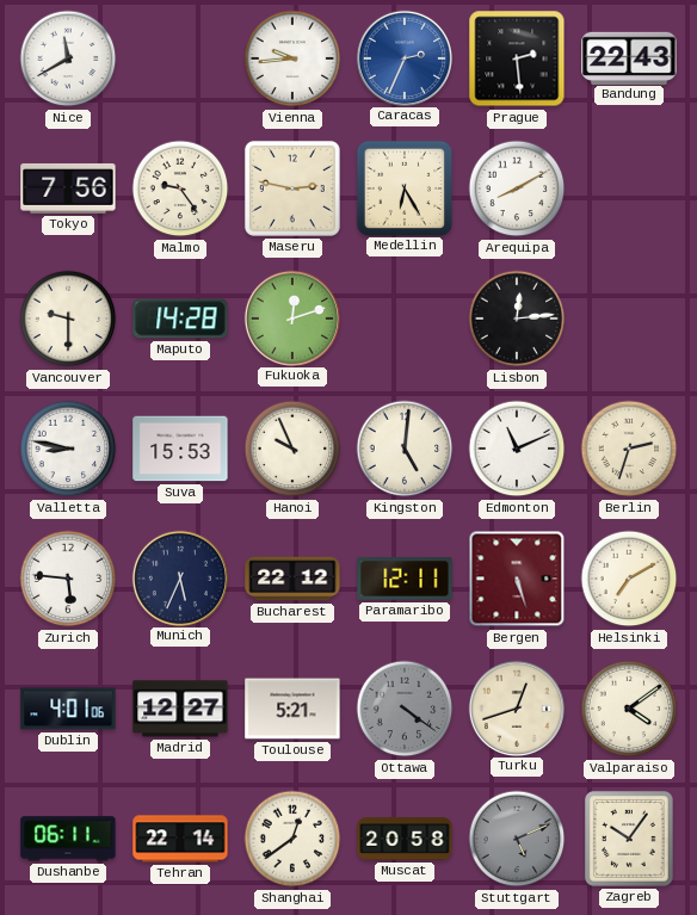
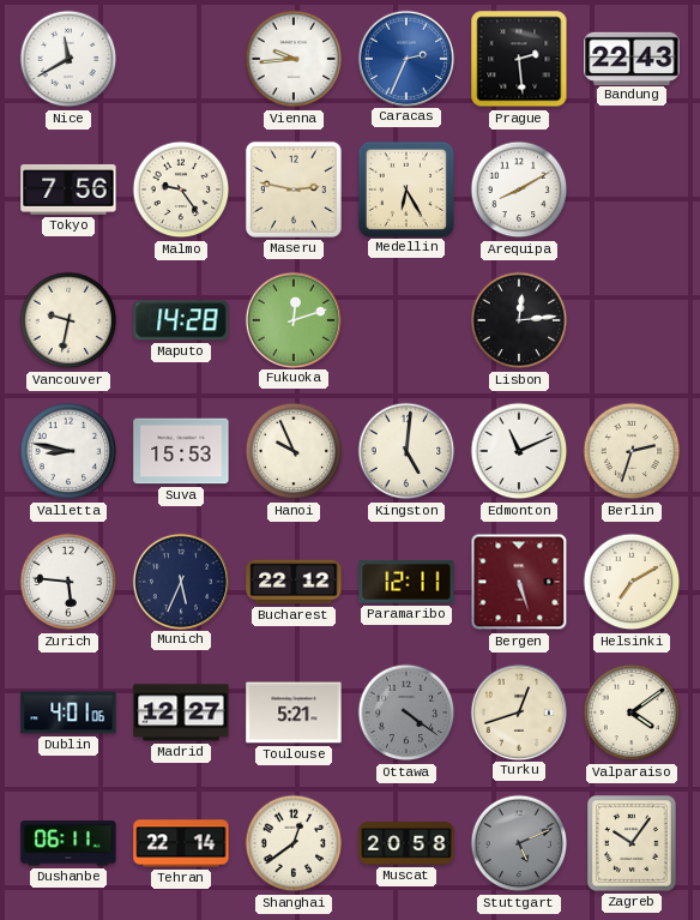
Vancouver: 9:30 -> 9:32
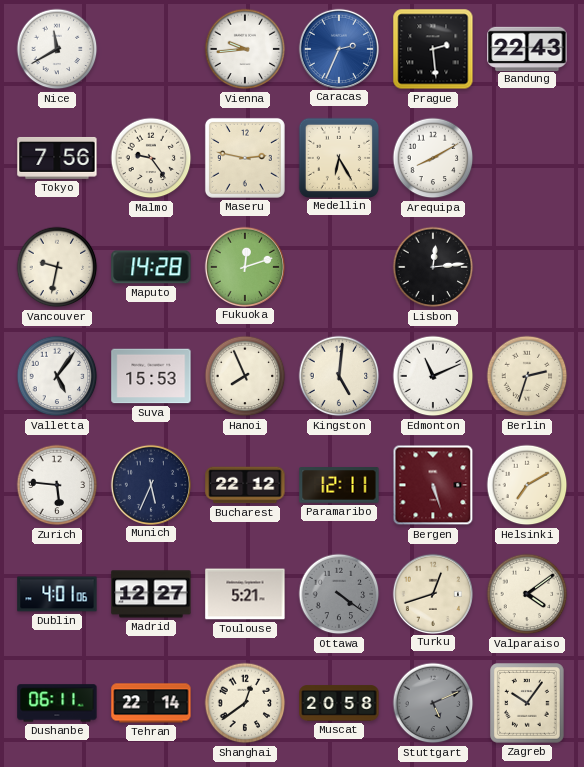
Valletta: 8:47 -> 5:06
Hanoi: 9:56 -> 7:56
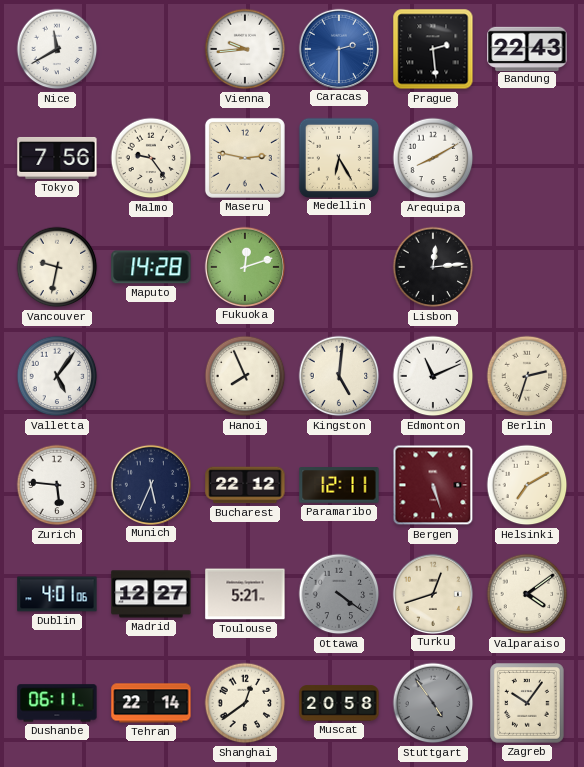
Caracas: 2:34 -> 2:30
Suva: 15:53 -> none
Stuttgart: 5:11 -> 4:54
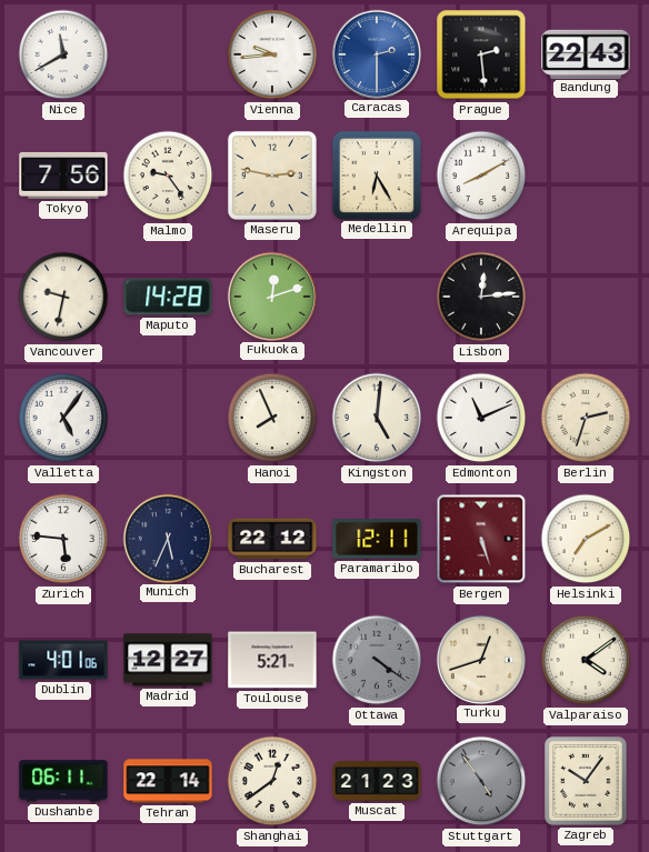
Muscat: 20:58 -> 21:23
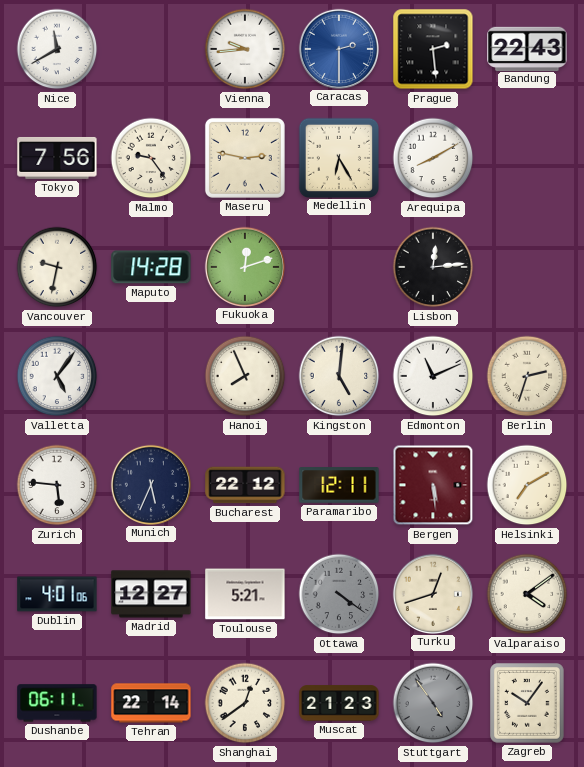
Bergen: 5:27 -> 5:29
